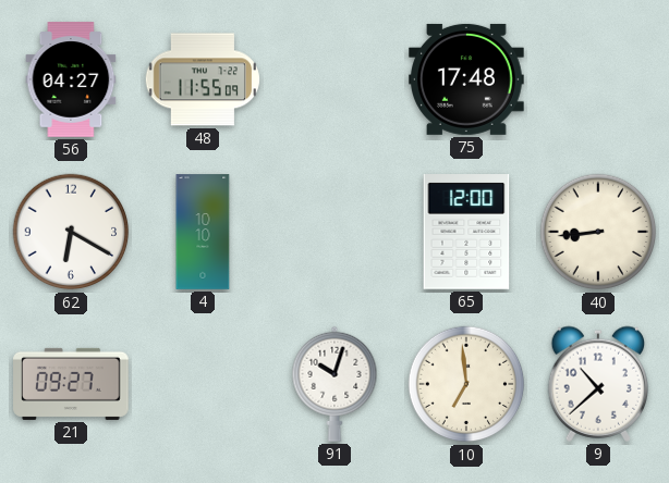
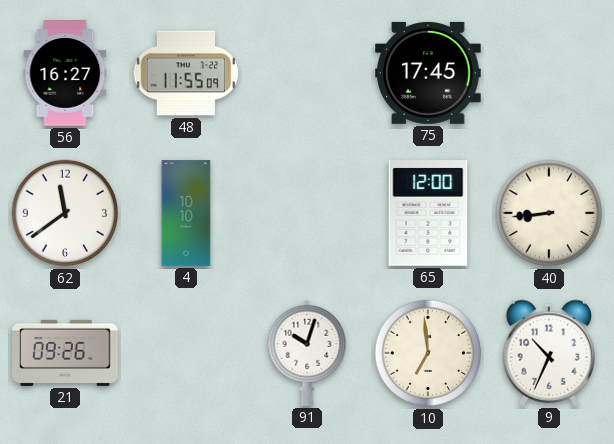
56: 04:27 -> 16:27
75: 17:48 -> 17:45
62: 6:20 -> 11:39
21: 09:27 -> 09:26
9: 10:38 -> 10:34
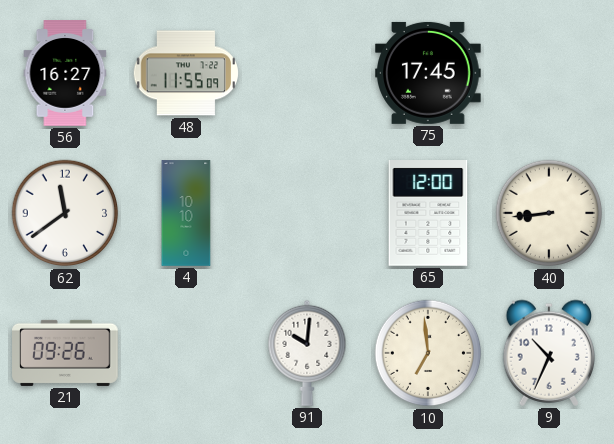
91: 10:03 -> 10:01
